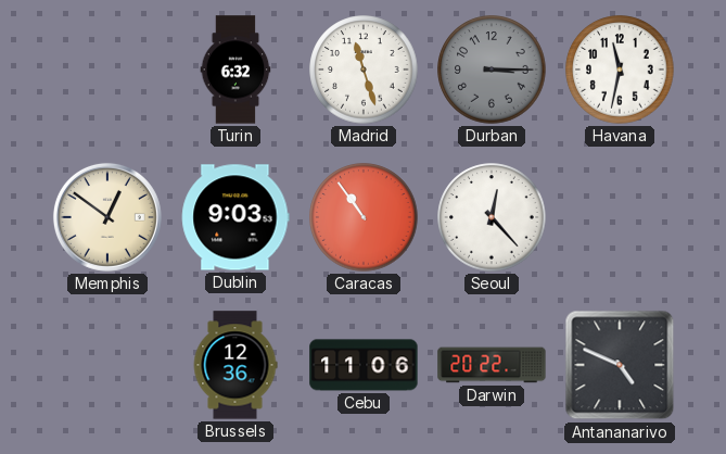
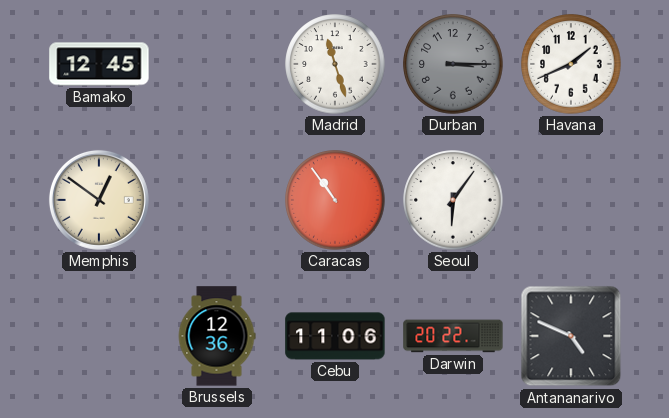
Bamako: none -> 12:45
Turin: 6:32 -> none
Havana: 11:32 -> 1:41
Dublin: 9:03 -> none
Seoul: 12:23 -> 6:06
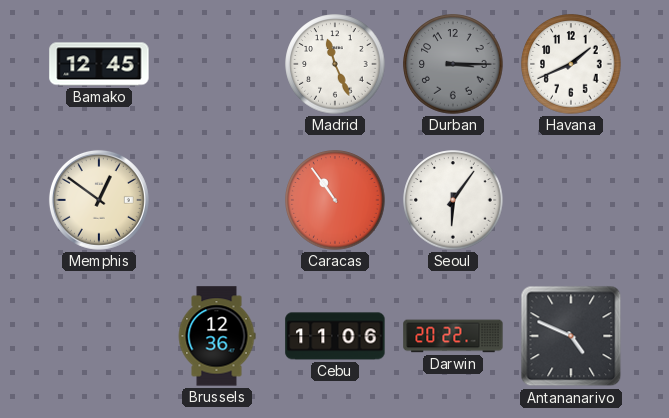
Madrid: 11:27 -> 11:26
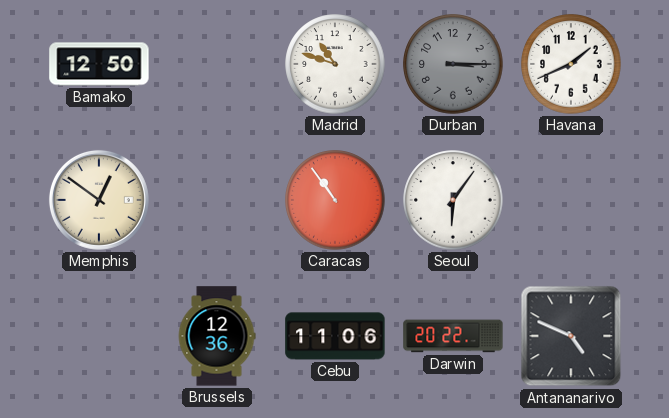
Bamako: 12:45 -> 12:50
Madrid: 11:26 -> 10:48
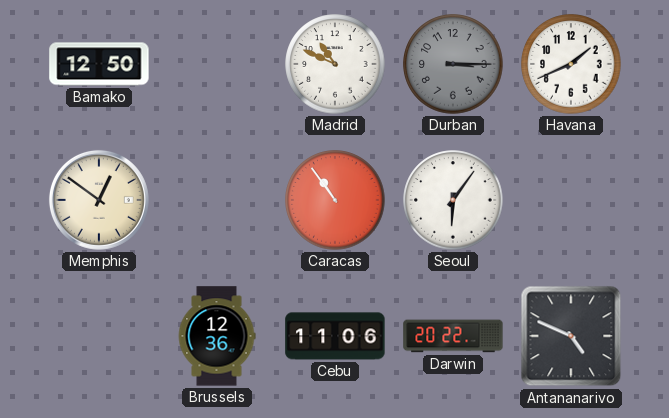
Madrid: 10:48 -> 10:49
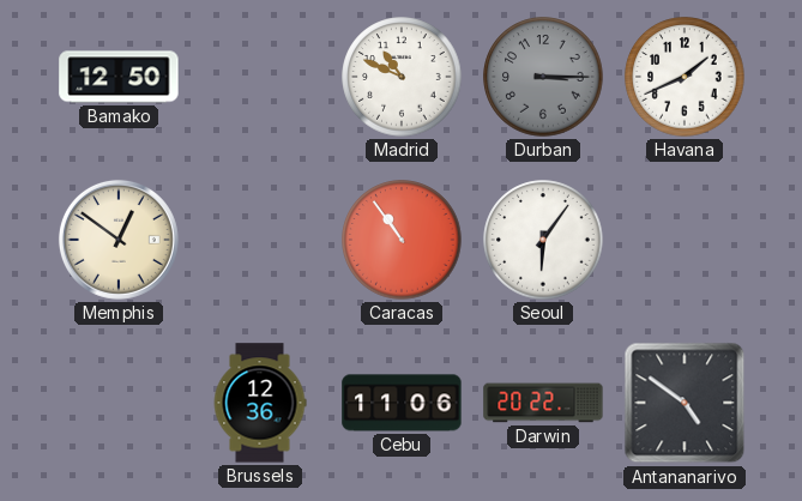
Antananarivo: 4:49 -> 4:51
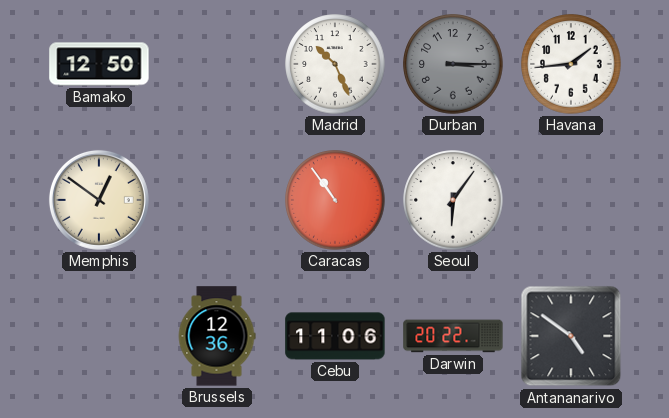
Madrid: 10:49 -> 10:26
Havana: 1:41 -> 1:44
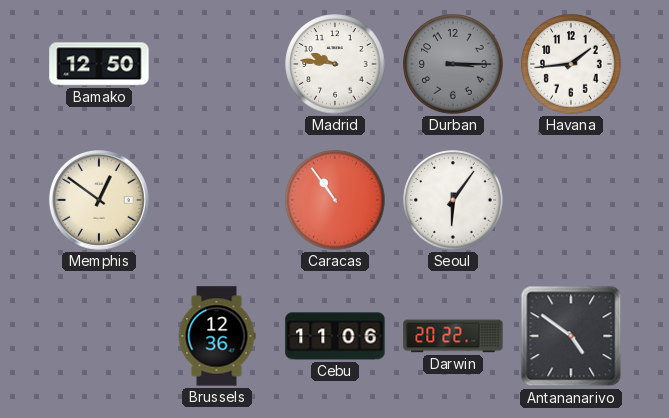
Madrid: 10:26 -> 9:46
